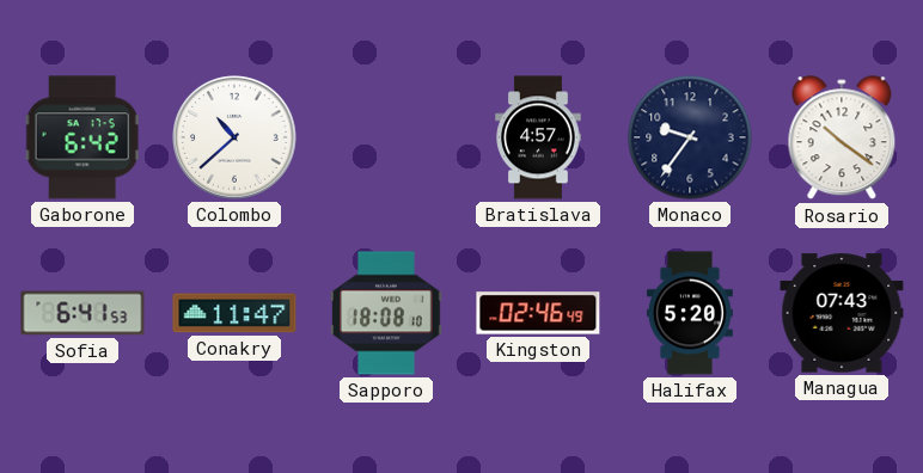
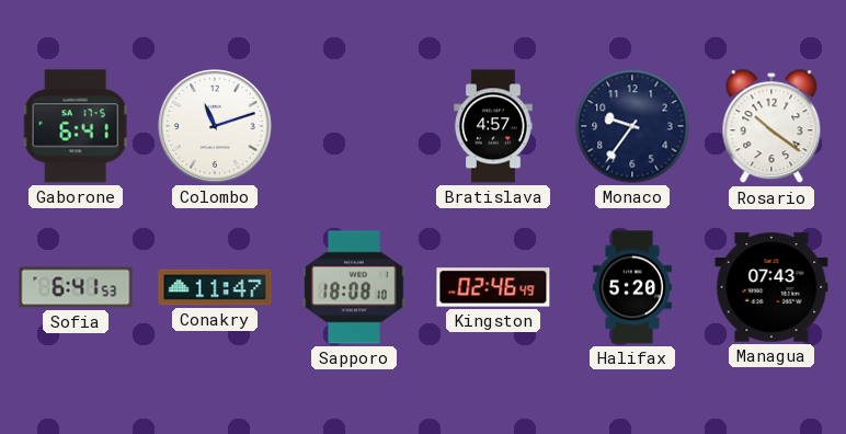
Gaborone: 6:42 -> 6:41
Colombo: 10:38 -> 11:12
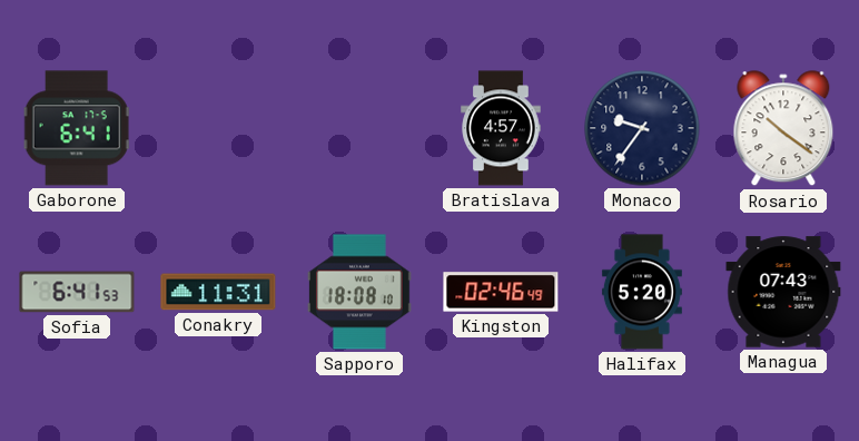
Colombo: 11:12 -> none
Conakry: 11:47 -> 11:31
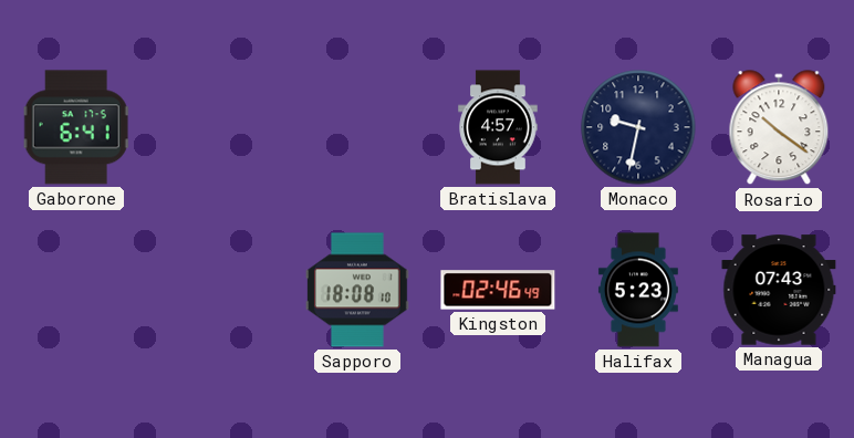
Monaco: 9:36 -> 9:32
Sofia: 6:41 -> none
Conakry: 11:31 -> none
Halifax: 5:20 -> 5:23
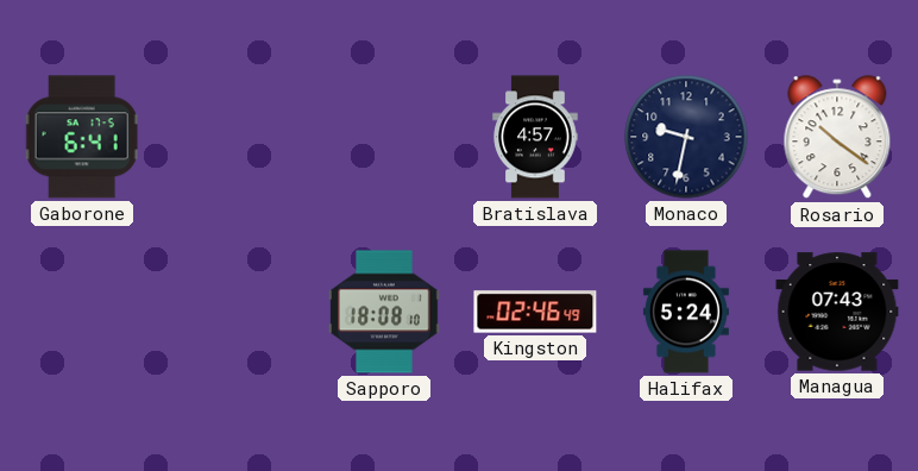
Halifax: 5:23 -> 5:24
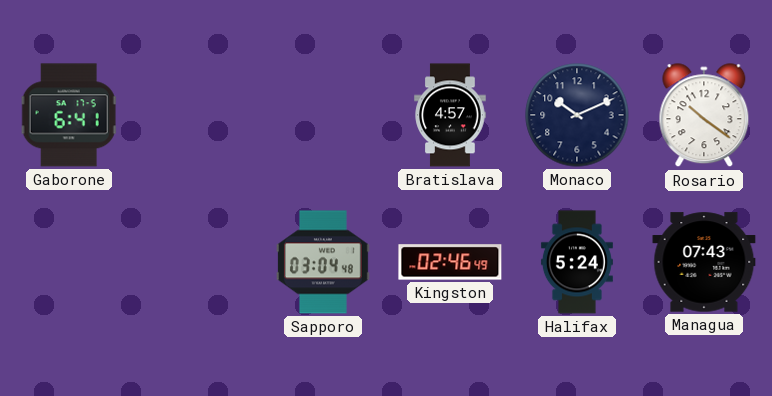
Monaco: 9:32 -> 10:11
Sapporo: 18:08 -> 03:04
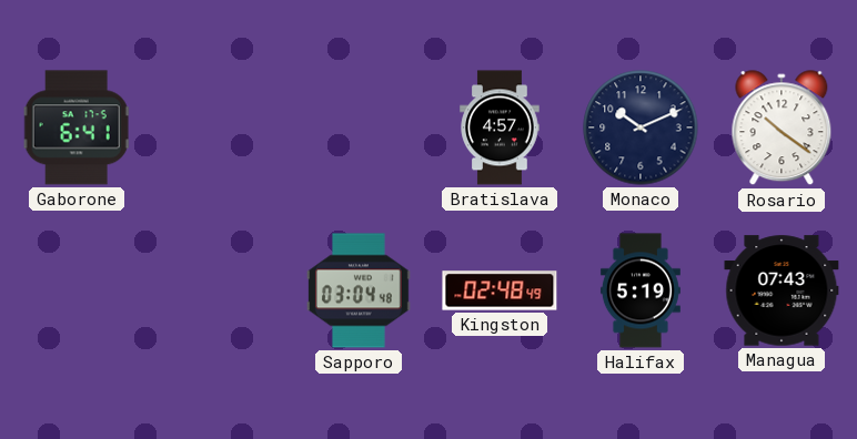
Kingston: 02:46 -> 02:48
Halifax: 5:24 -> 5:19
